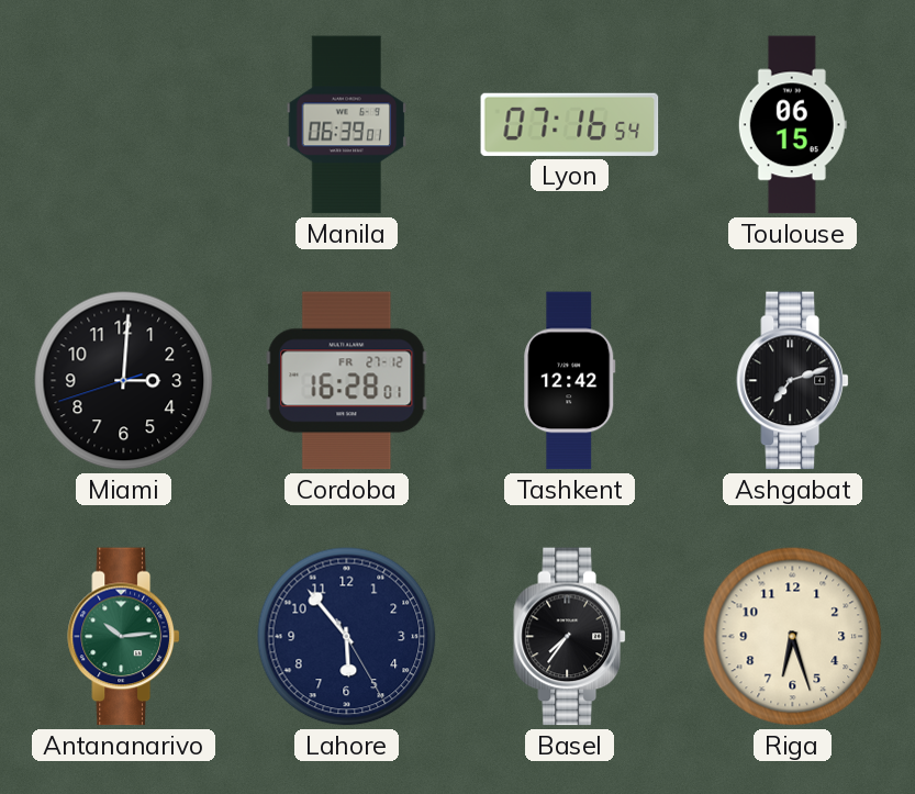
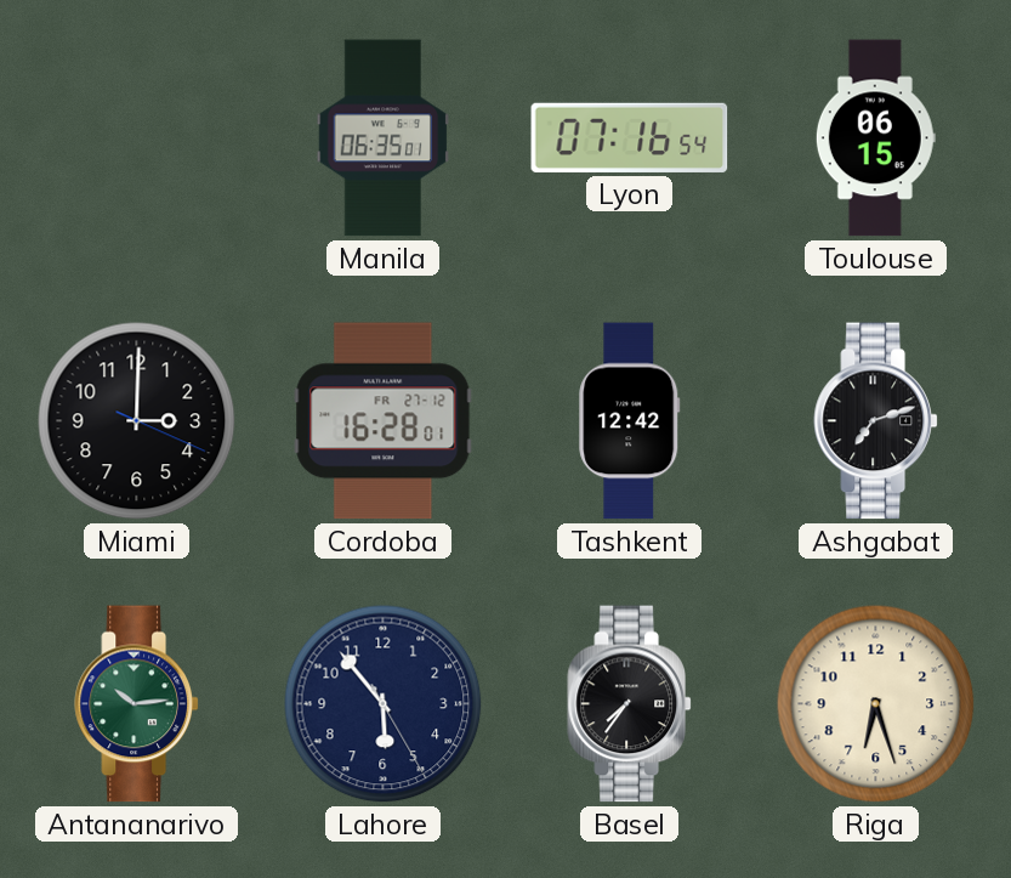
Manila: 06:39 -> 06:35
Miami: 3:00:42 -> 3:00:19
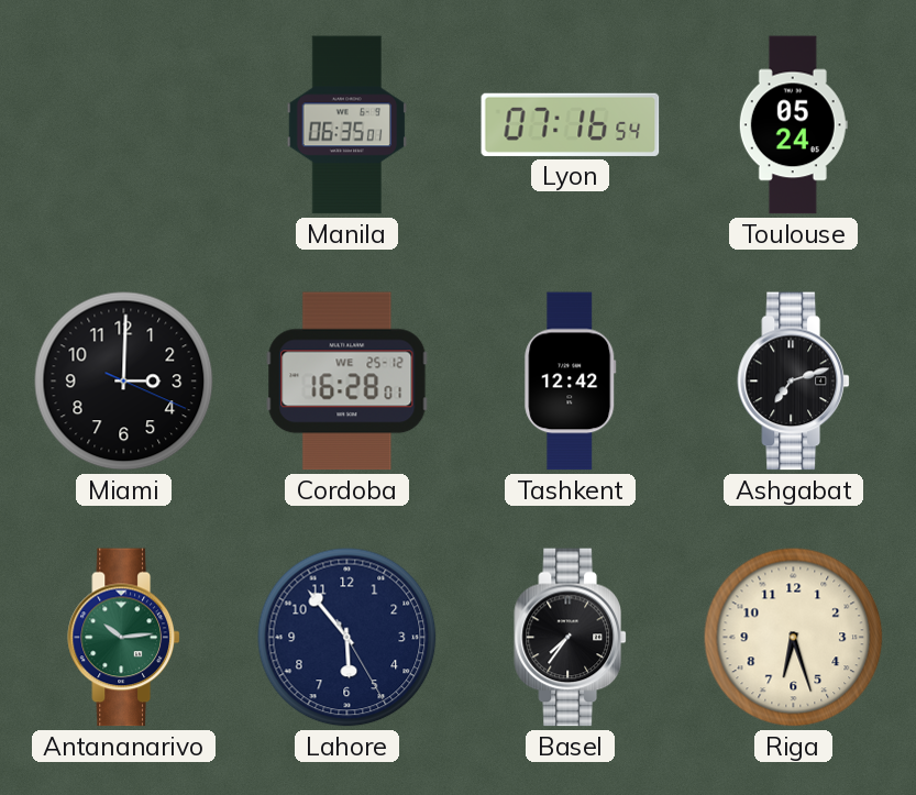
Toulouse: 06:15 -> 05:24
Cordoba date: FR 27-12 -> WE 25-12
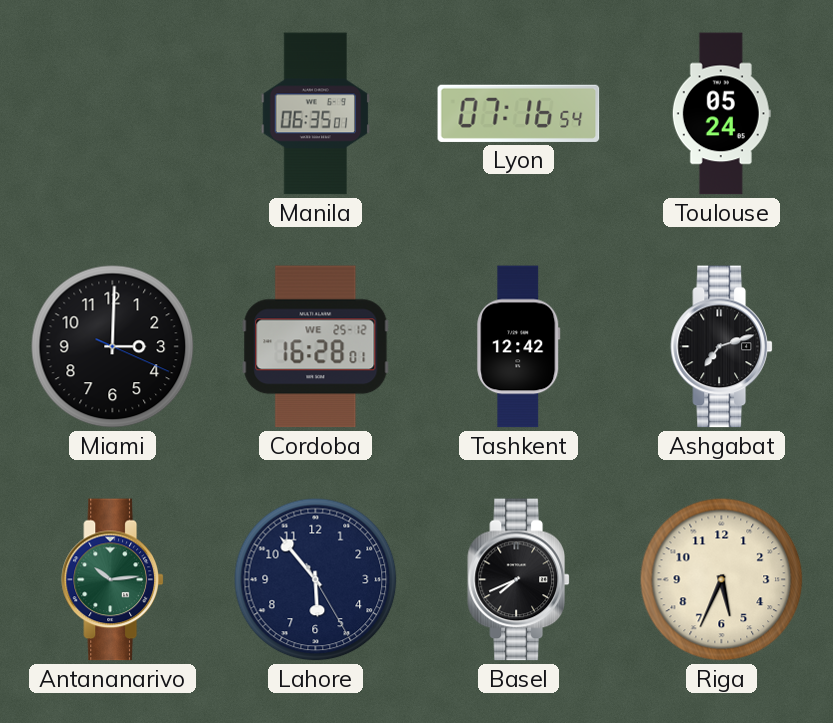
Basel: 7:36 -> 7:41
Riga: 6:27 -> 5:34
